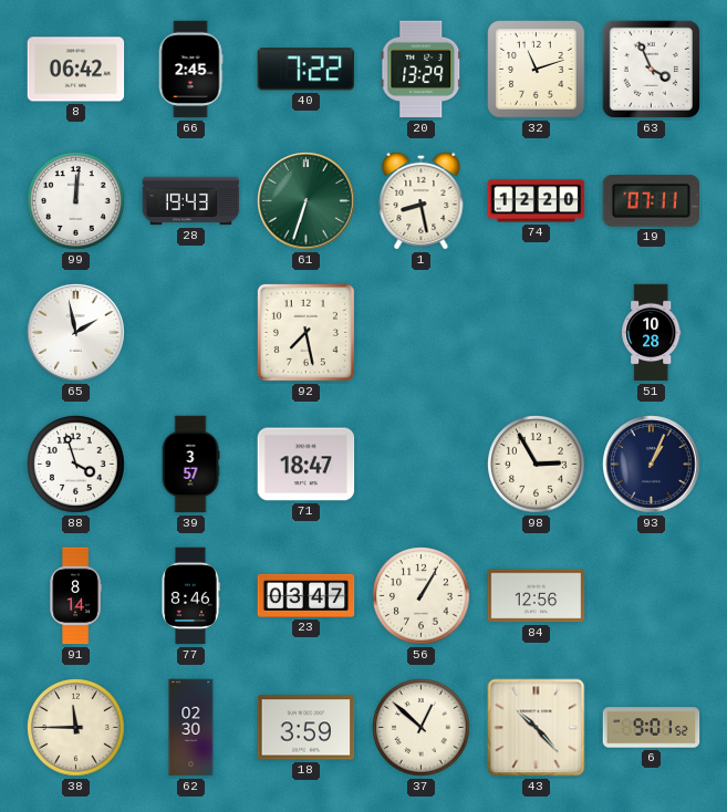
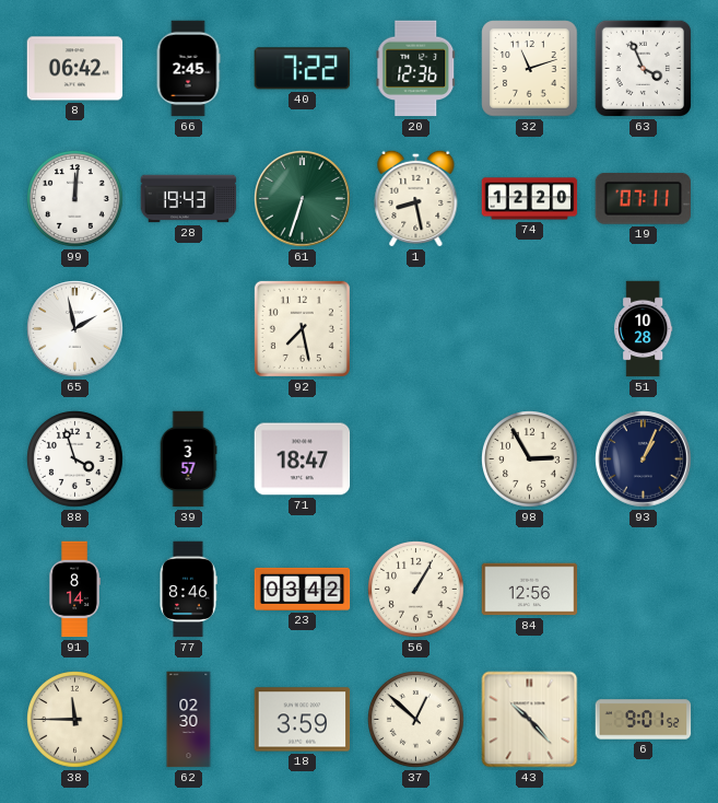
20: 13:29 -> 12:36
23: 03:47 -> 03:42
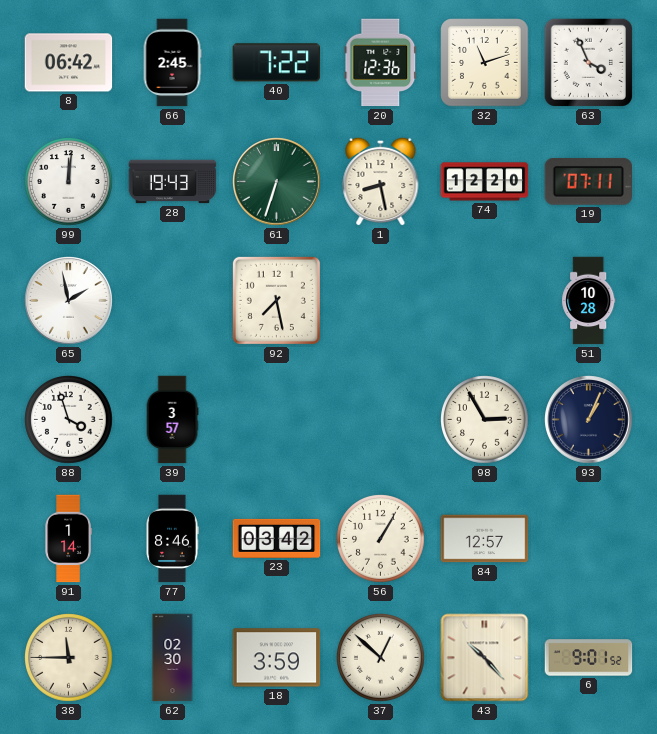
71: 18:47 -> none
91: 8:14 -> 1:14
84: 12:56 -> 12:57
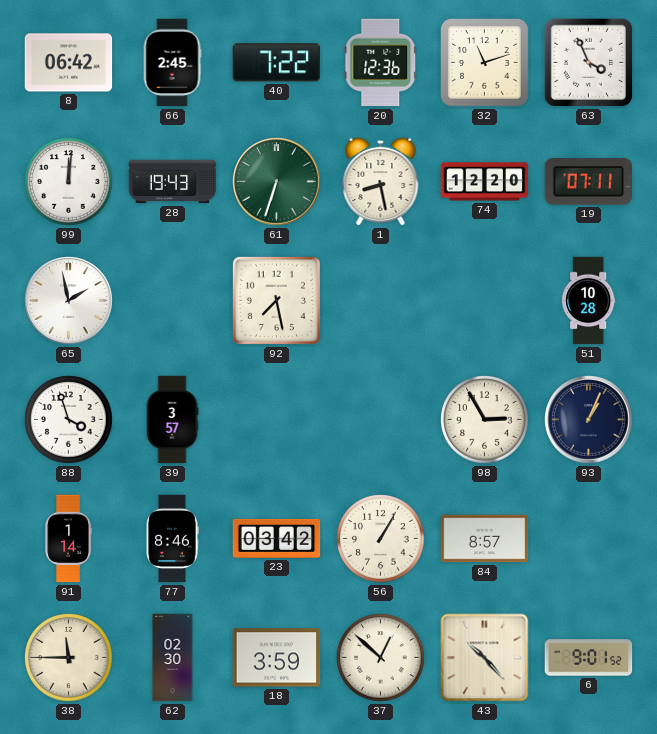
84: 12:57 -> 8:57
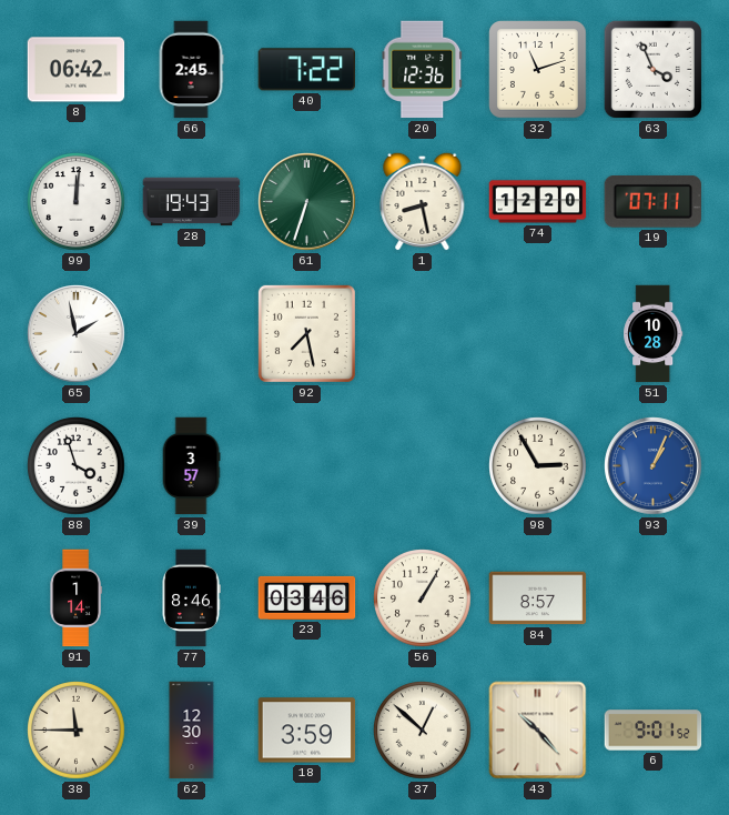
93 dial: navy -> blue
23: 03:42 -> 03:46
62: 02:30 -> 12:30
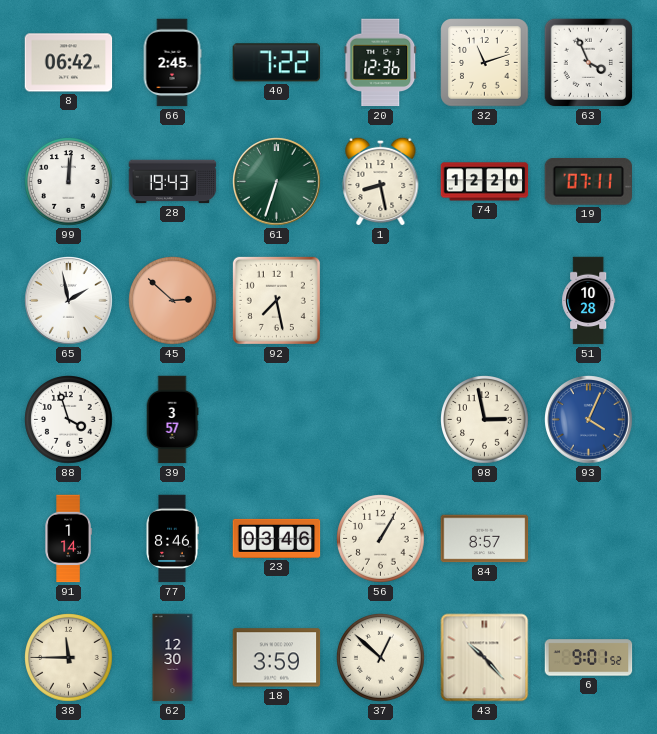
45: none -> 2:52
98: 2:55 -> 2:58
93: 1:04 -> 4:04
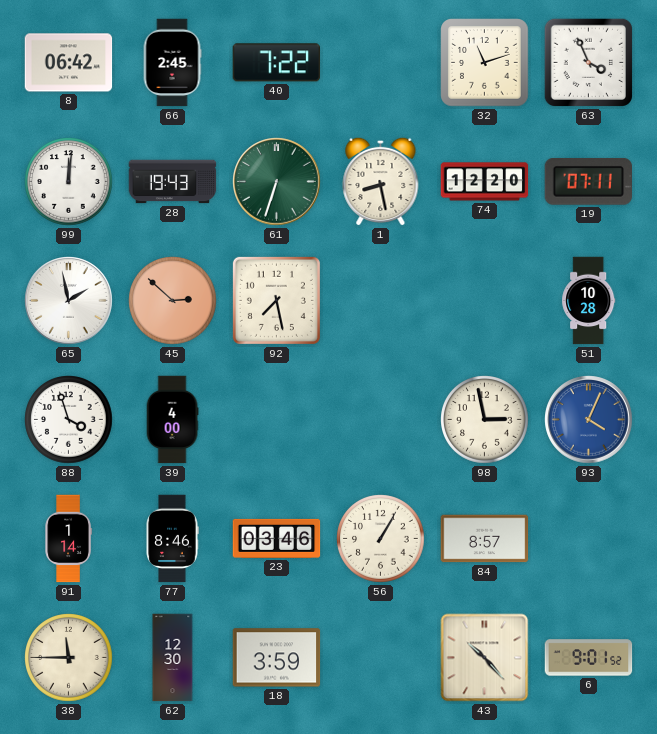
20: 12:36 -> none
39: 3:57 -> 4:00
37: 12:52 -> none
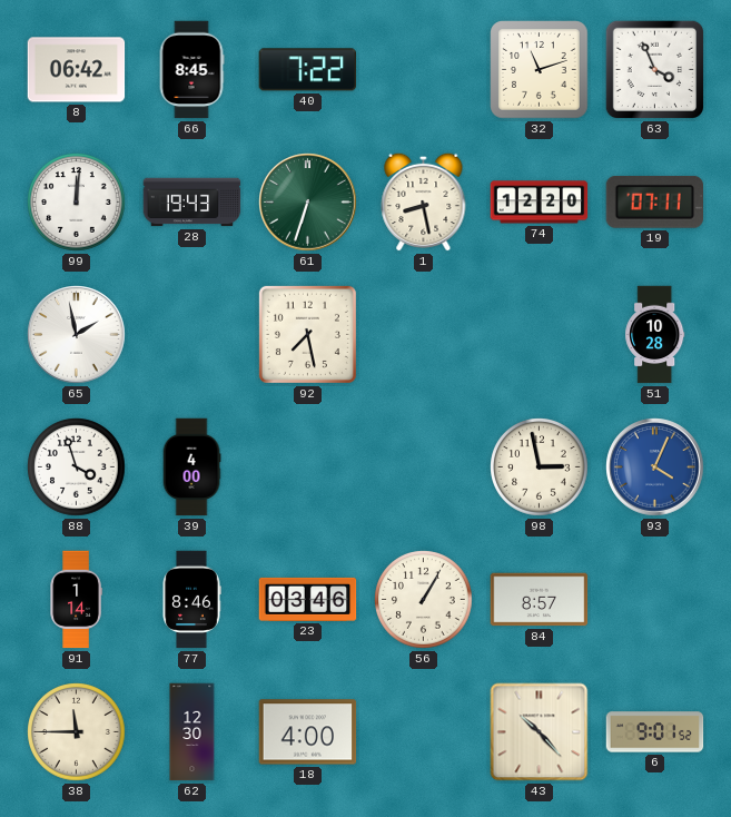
66: 2:45 -> 8:45
45: 2:52 -> none
18: 3:59 -> 4:00
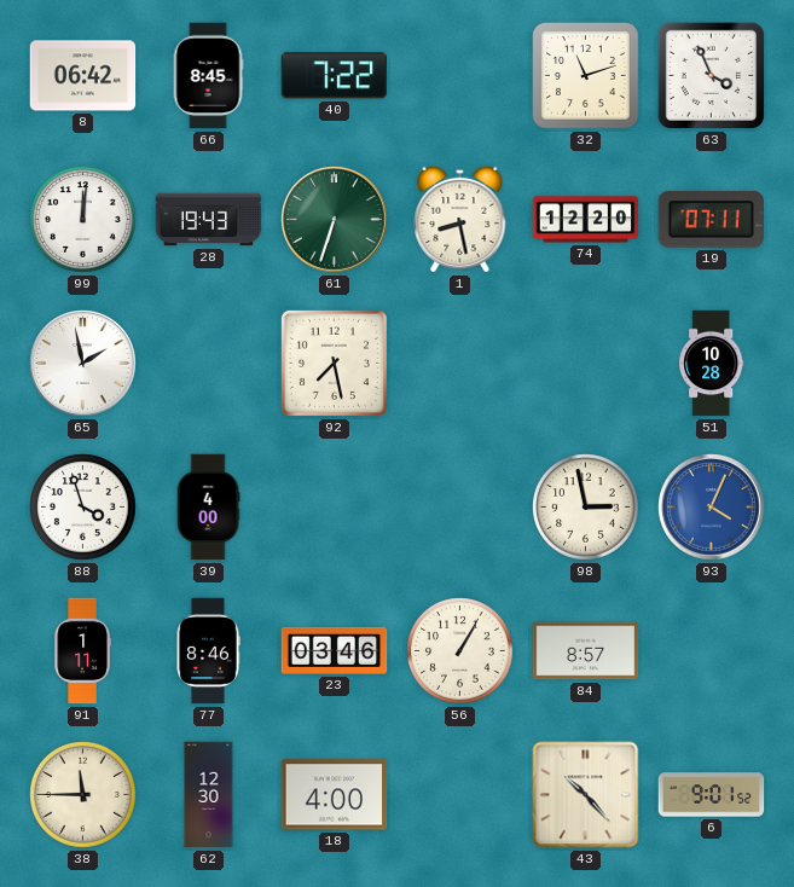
91: 1:14 -> 1:11
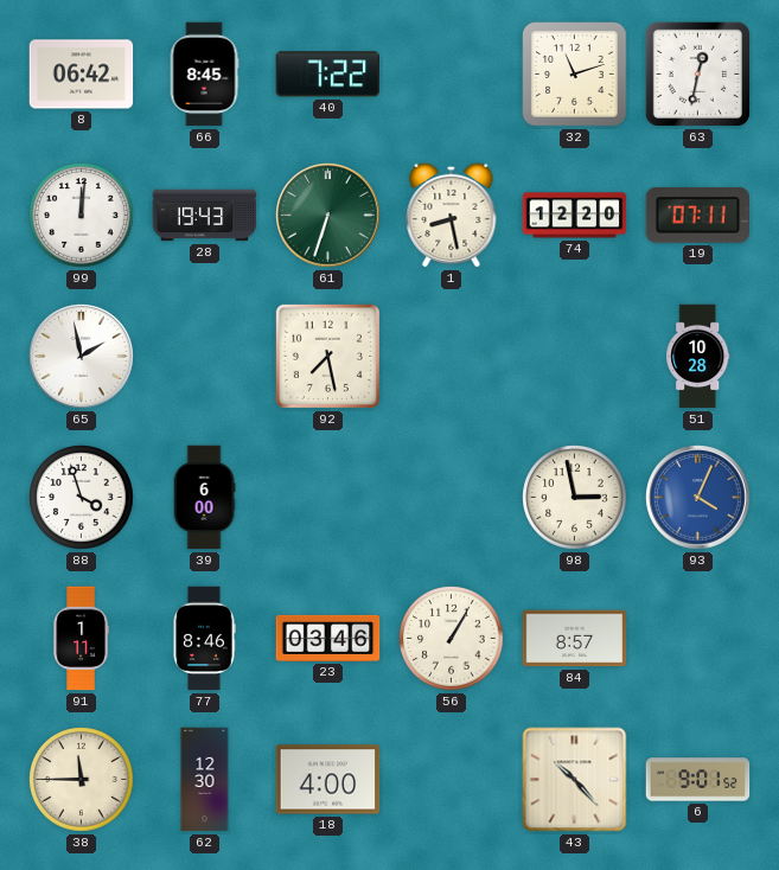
63: 3:56 -> 12:32
39: 4:00 -> 6:00
